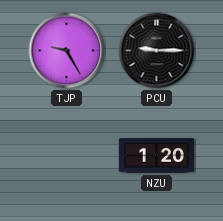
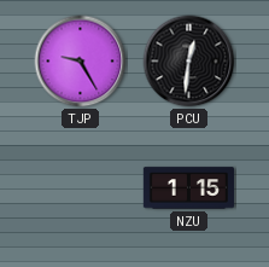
PCU: 9:15 -> 12:31
NZU: 1:20 -> 1:15
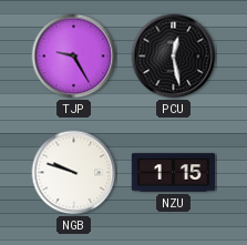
PCU: 12:31 -> 12:28
NGB: none -> 9:48
